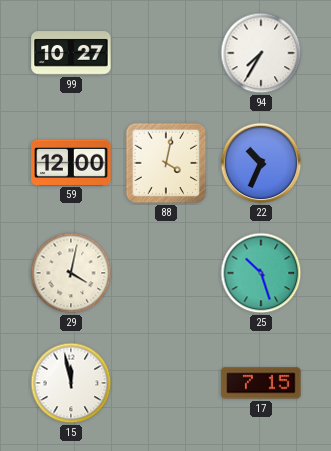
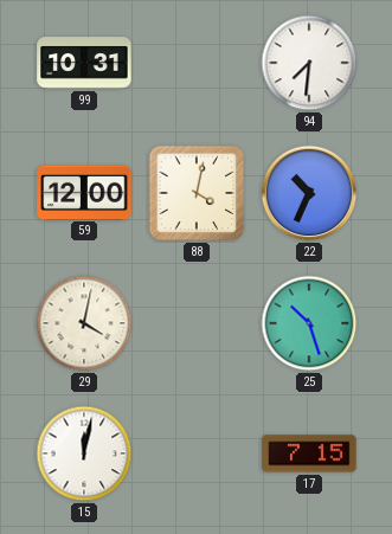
99: 10:27 -> 10:31
94: 7:35 -> 7:31
15: 11:58 -> 12:02
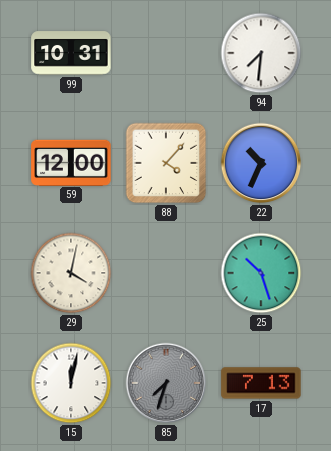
88: 4:02 -> 4:07
85: none -> 7:33
17: 7:15 -> 7:13
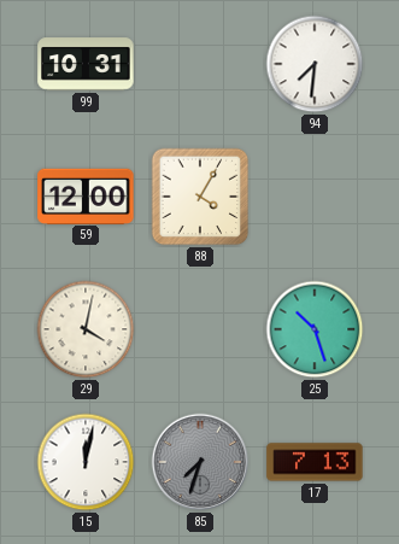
88: 4:07 -> 4:05
22: 10:34 -> none
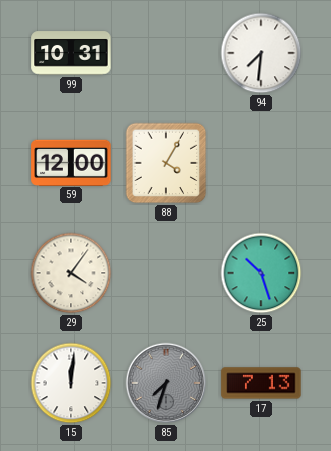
29: 4:02 -> 4:06
15: 12:02 -> 12:01
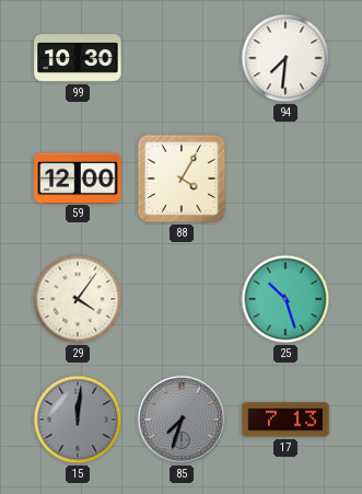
99: 10:31 -> 10:30
15 dial: white -> grey
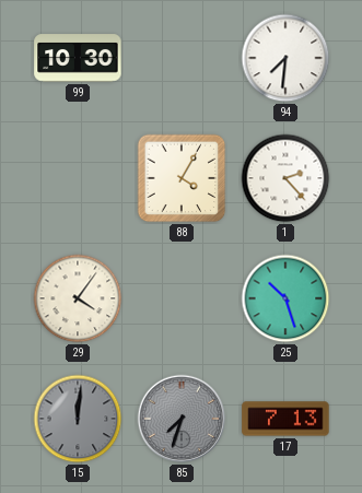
59: 12:00 -> none
1: none -> 2:23
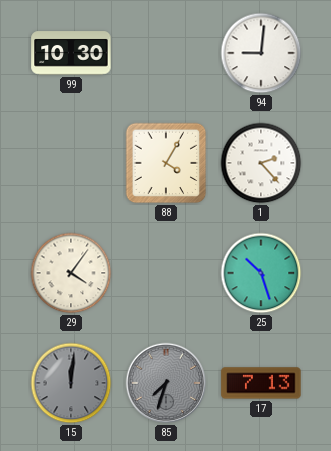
94: 7:31 -> 9:01
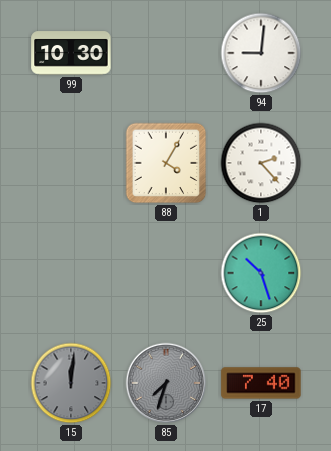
29: 4:06 -> none
17: 7:13 -> 7:40
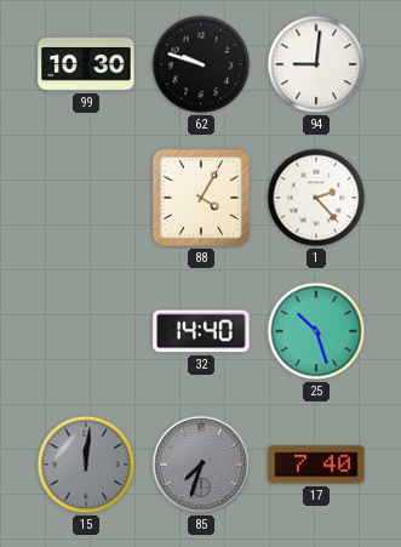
62: none -> 9:48
32: none -> 14:40
